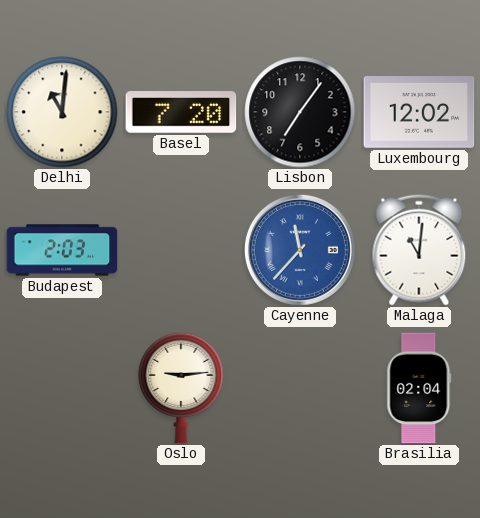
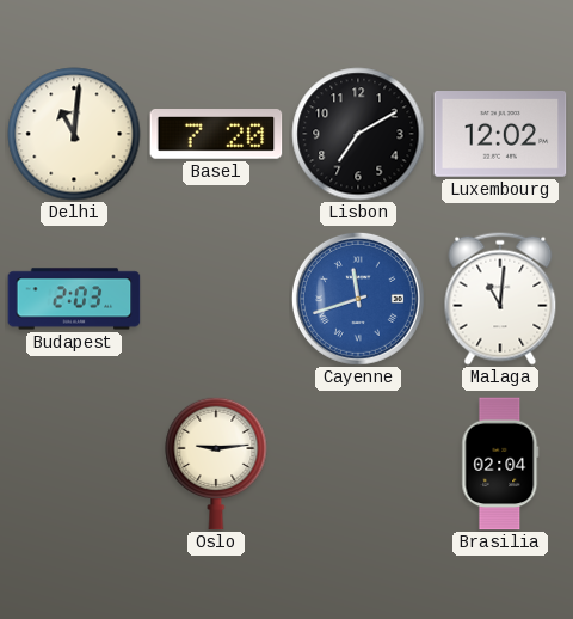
Lisbon: 7:06 -> 7:10
Cayenne: 11:37 -> 11:42
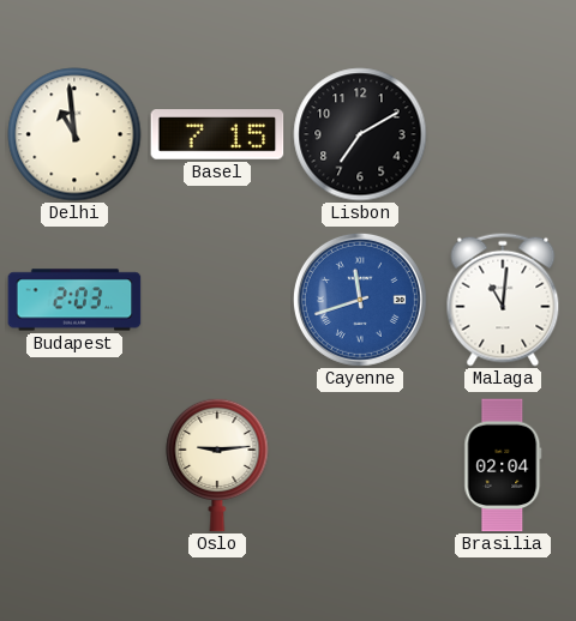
Delhi: 11:01 -> 10:59
Basel: 7:20 -> 7:15
Luxembourg: 12:02 -> none
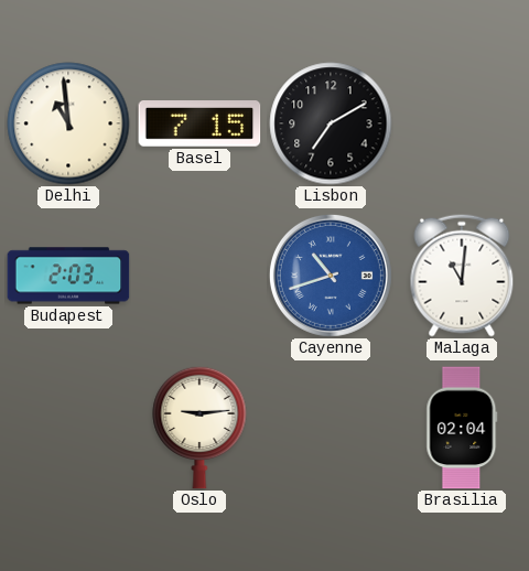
Cayenne: 11:42 -> 10:42
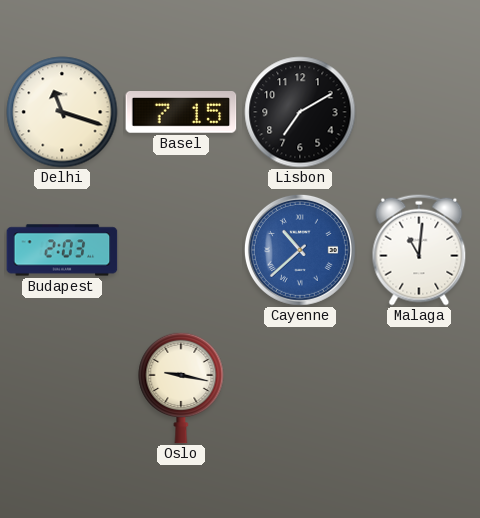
Delhi: 10:59 -> 11:18
Cayenne: 10:42 -> 10:38
Oslo: 9:14 -> 9:17
Brasilia: 02:04 -> none
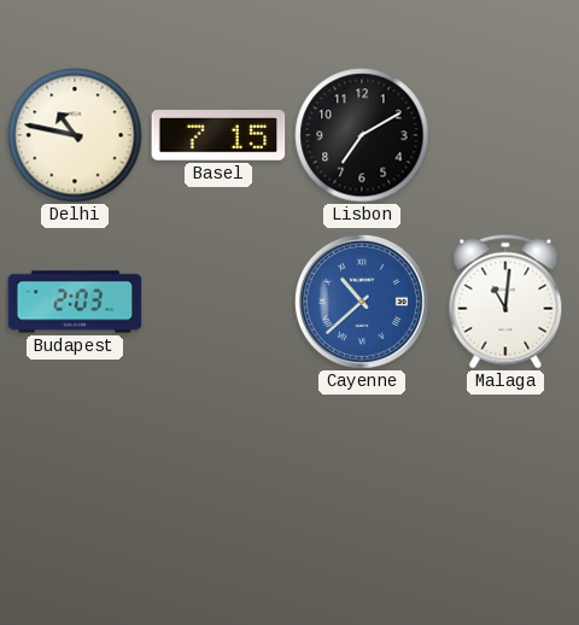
Delhi: 11:18 -> 10:47
Oslo: 9:17 -> none
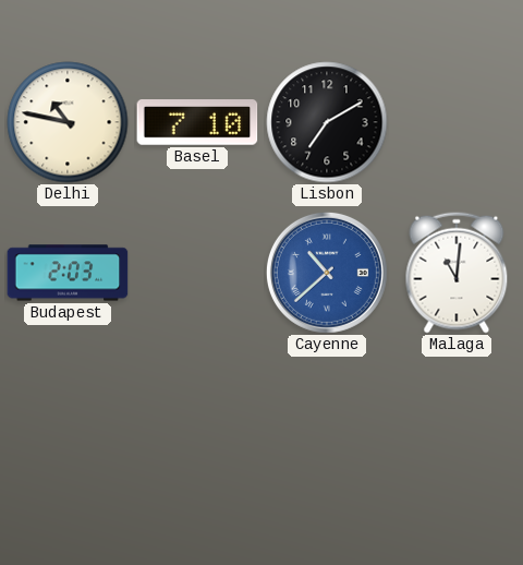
Basel: 7:15 -> 7:10
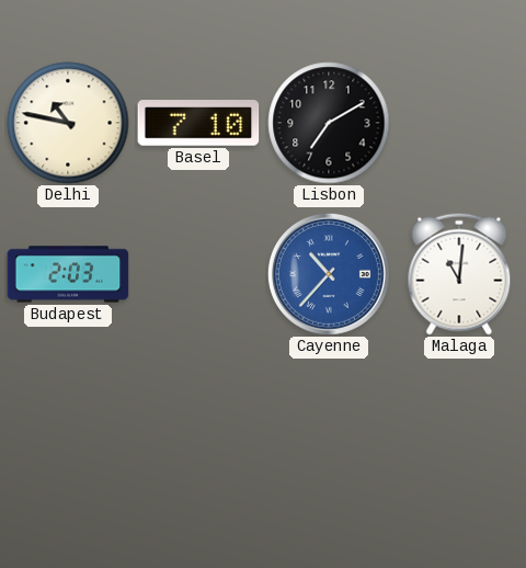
Cayenne: 10:38 -> 10:37
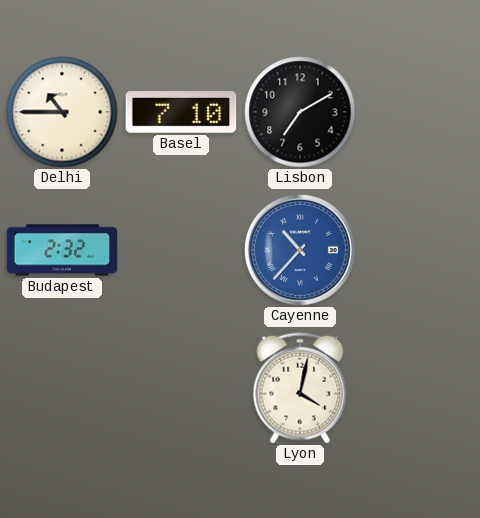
Delhi: 10:47 -> 10:45
Budapest: 2:03 -> 2:32
Malaga: 11:01 -> none
Lyon: none -> 4:02
